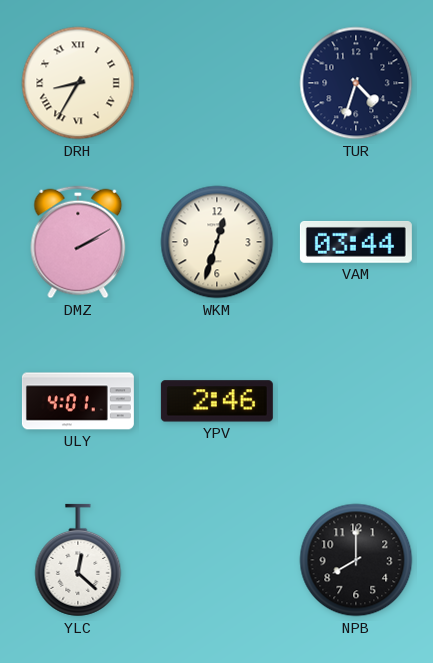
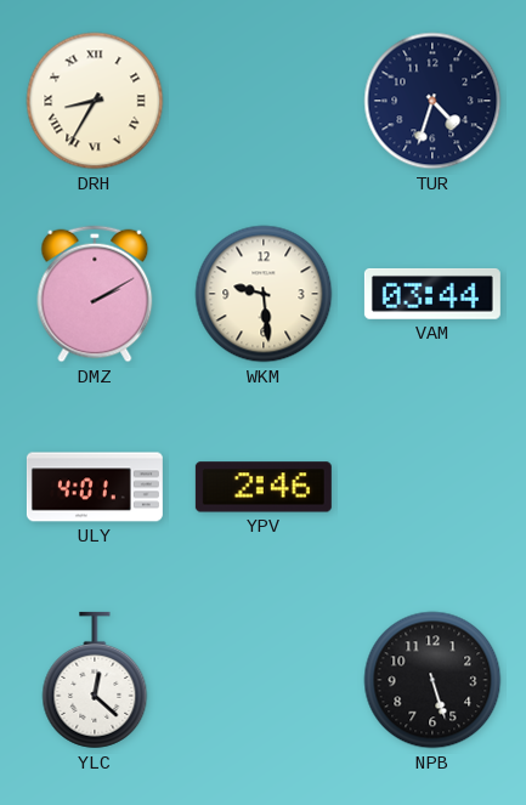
WKM: 12:33 -> 9:29
NPB: 8:00 -> 5:27
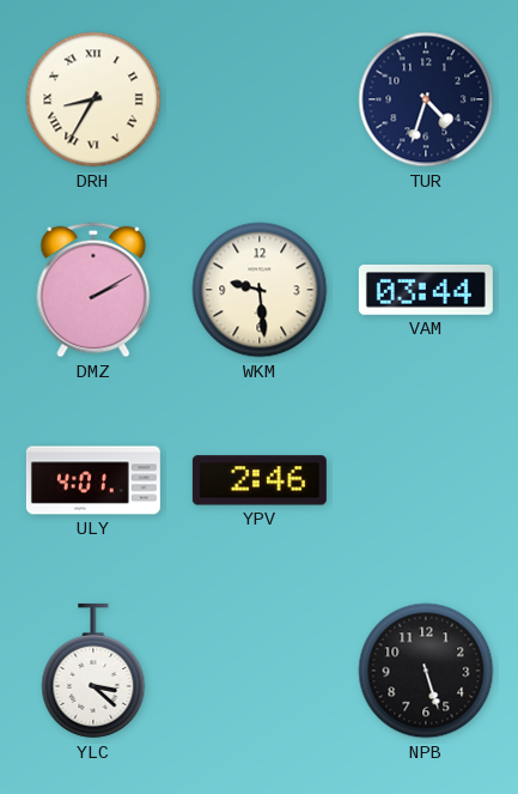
YLC: 12:22 -> 3:22
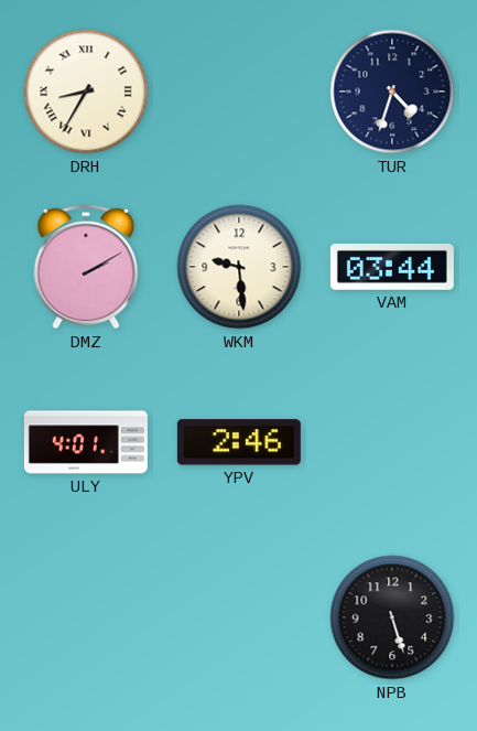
YLC: 3:22 -> none
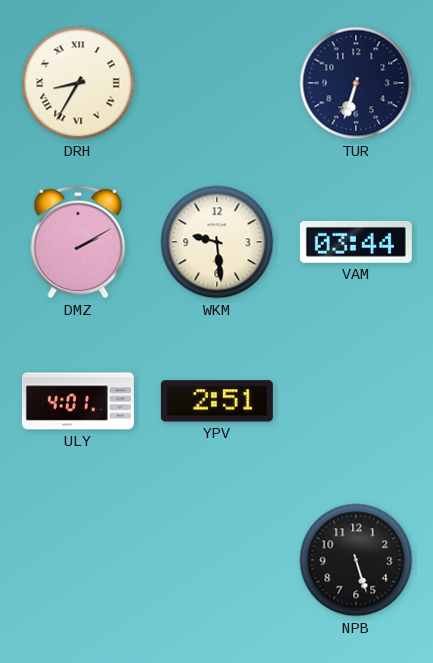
TUR: 4:33 -> 6:33
YPV: 2:46 -> 2:51
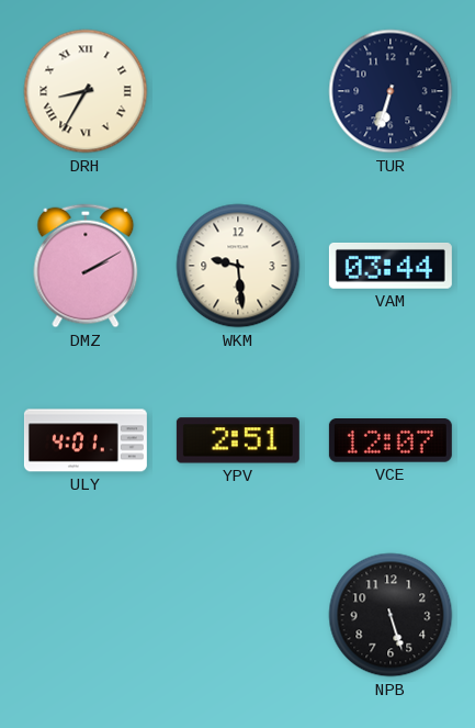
VCE: none -> 12:07
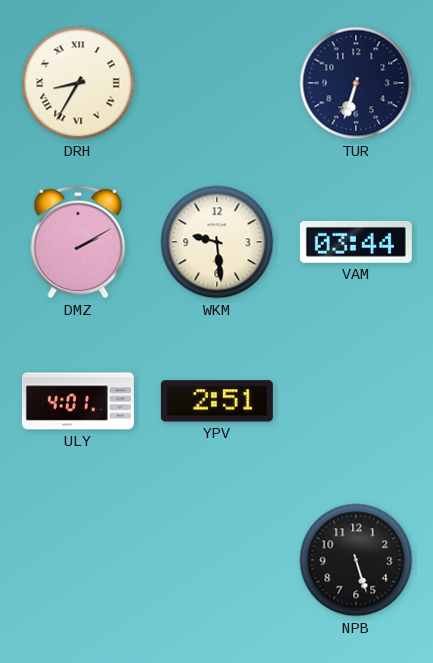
VCE: 12:07 -> none
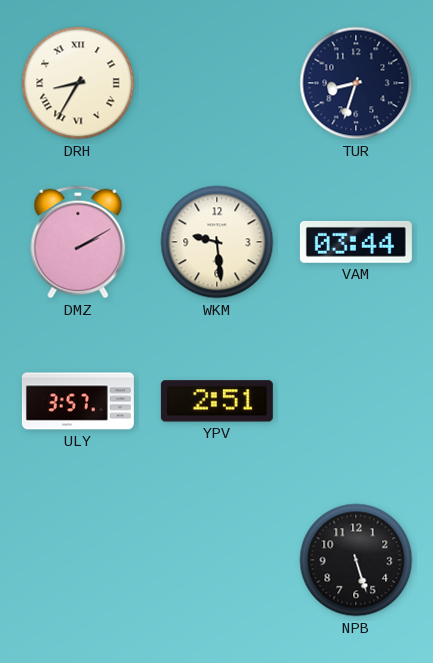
TUR: 6:33 -> 8:33
ULY: 4:01 -> 3:57
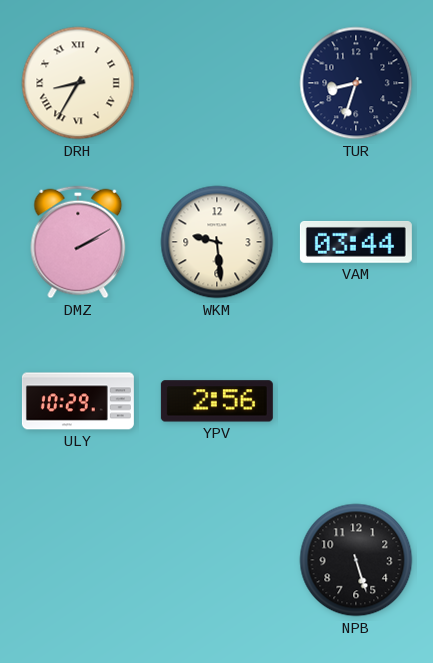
ULY: 3:57 -> 10:29
YPV: 2:51 -> 2:56
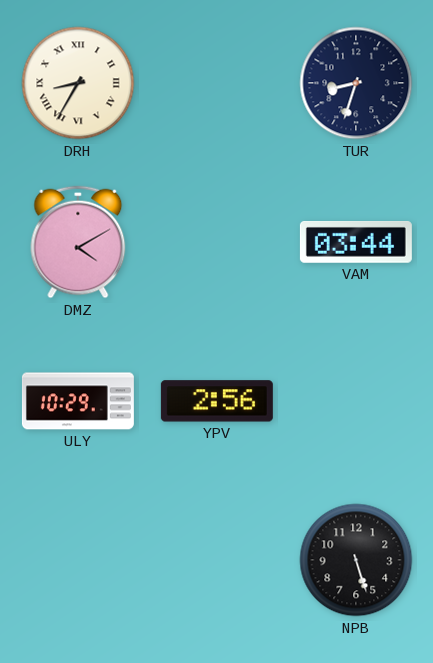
DMZ: 2:10 -> 4:10
WKM: 9:29 -> none
